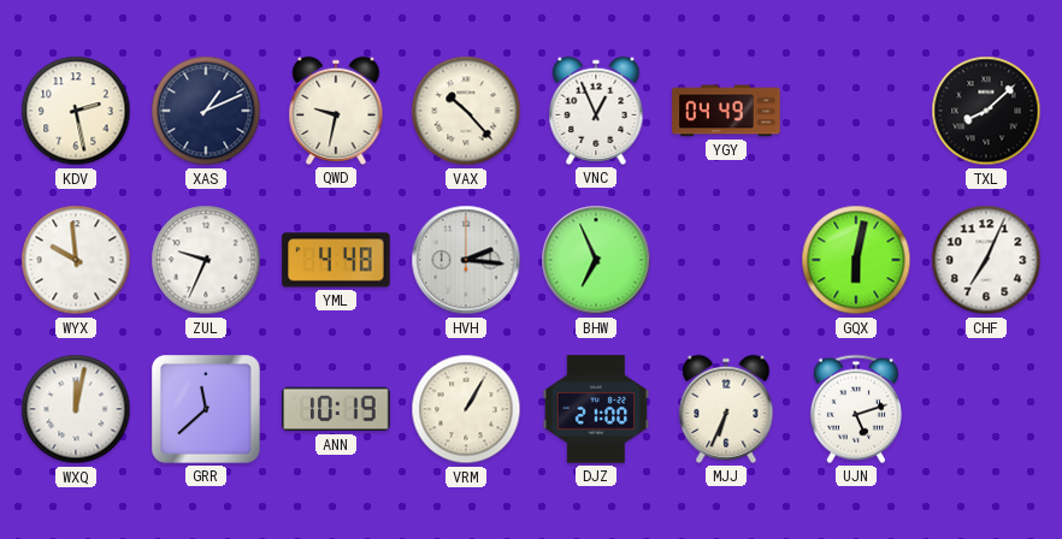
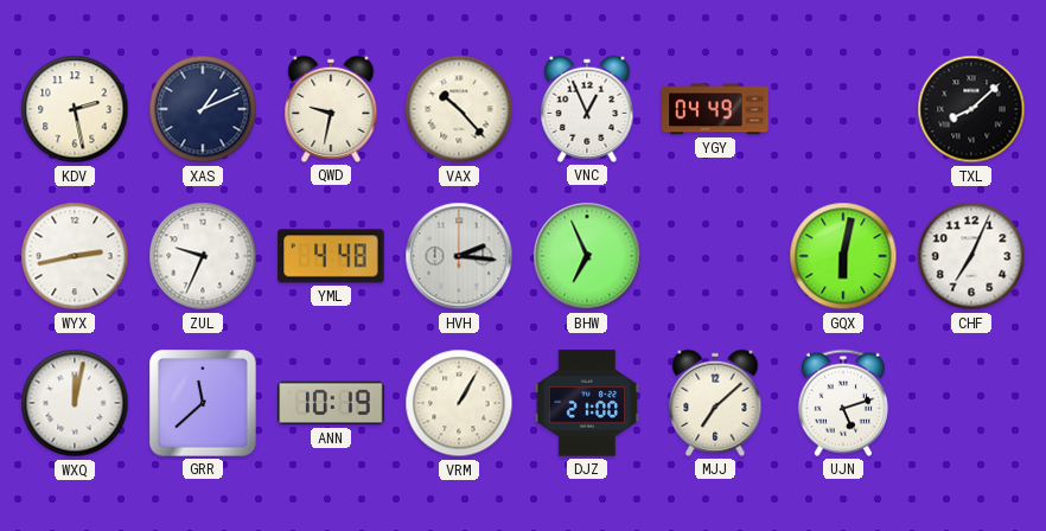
WYX: 9:59 -> 2:43
MJJ: 6:34 -> 7:08
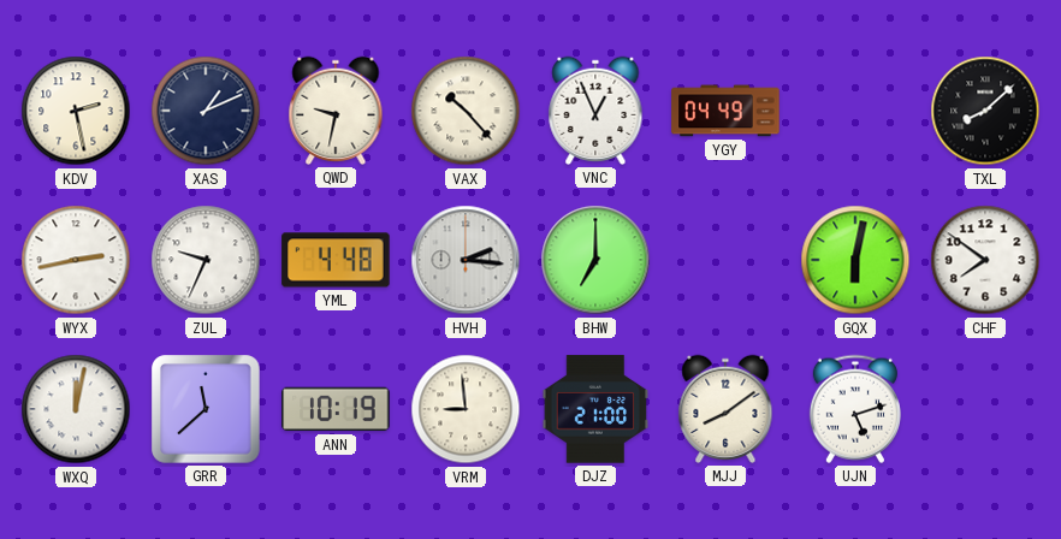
BHW: 6:56 -> 7:00
CHF: 7:04 -> 7:51
VRM: 1:05 -> 8:59
MJJ: 7:08 -> 8:09
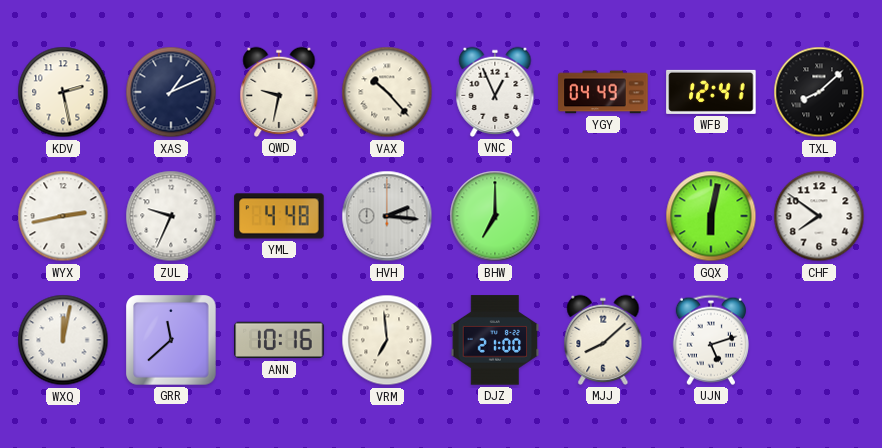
WFB: none -> 12:41
ANN: 10:19 -> 10:16
VRM: 8:59 -> 6:59
MJJ: 8:09 -> 8:08
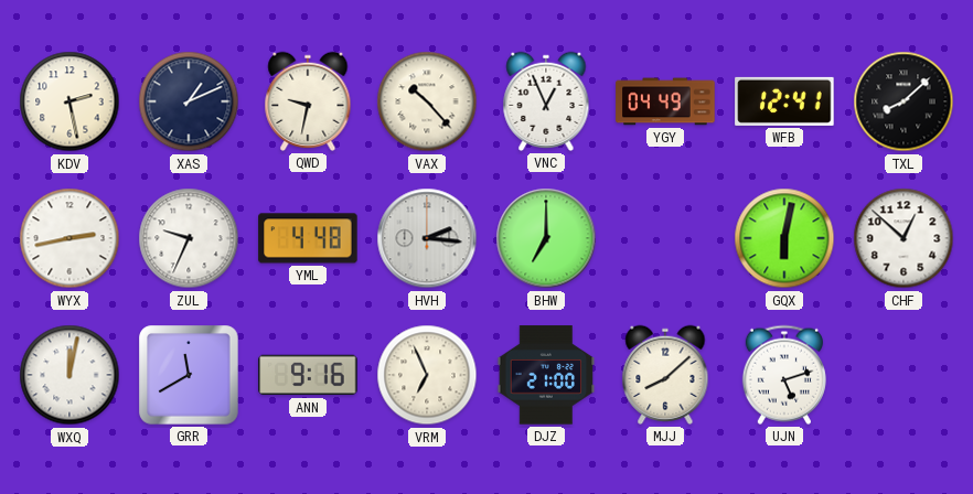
CHF: 7:51 -> 12:52
GRR: 11:38 -> 11:40
ANN: 10:16 -> 9:16
VRM: 6:59 -> 6:56
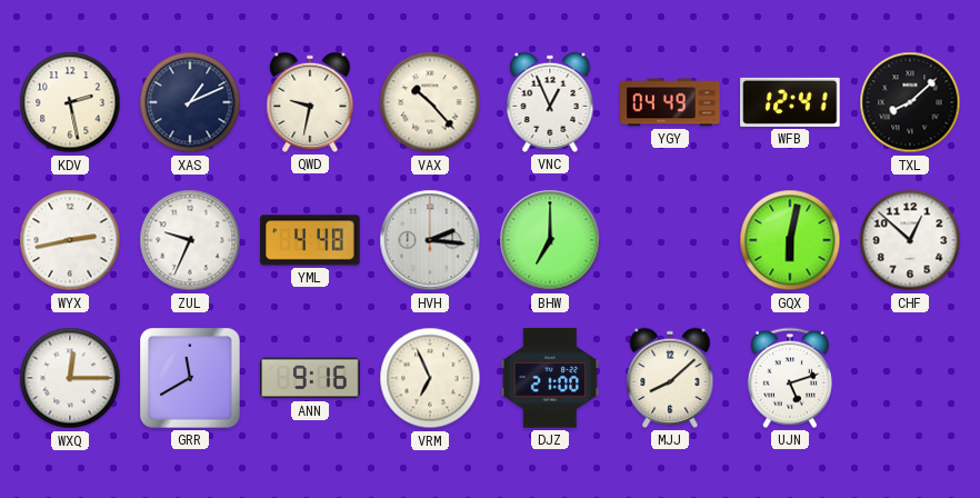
WXQ: 12:02 -> 12:15
